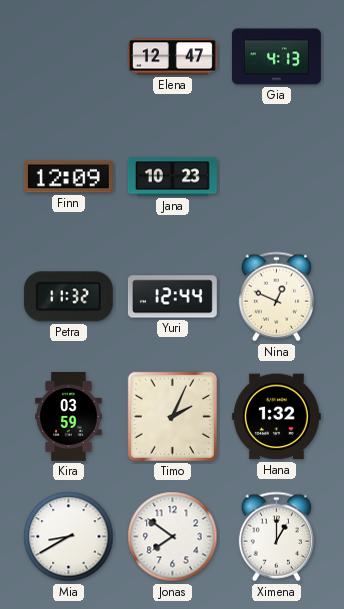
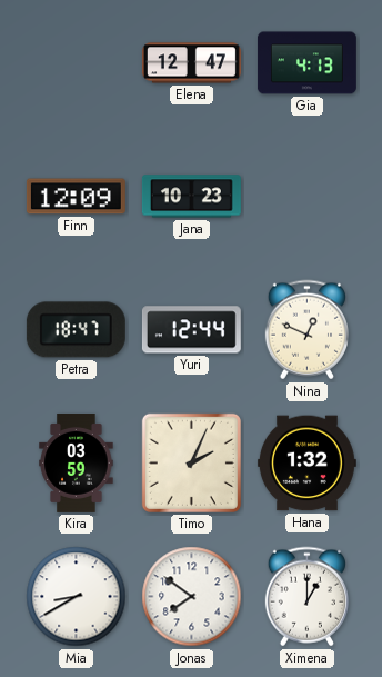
Petra: 11:32 -> 18:47
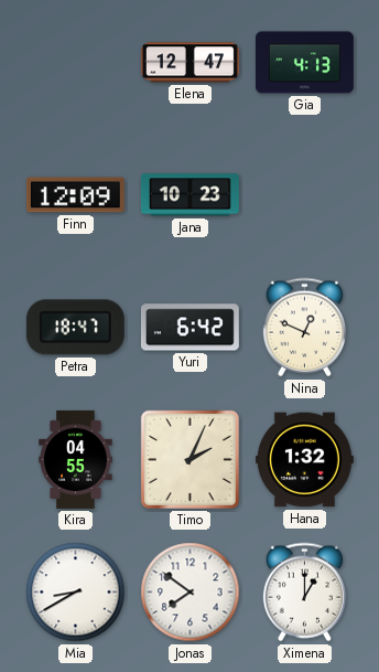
Yuri: 12:44 -> 6:42
Kira: 03:59 -> 04:55
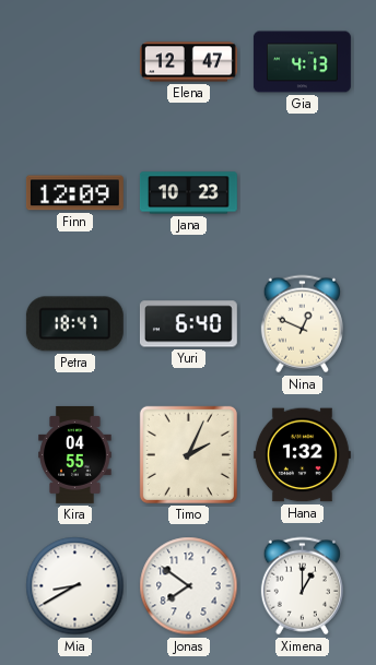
Yuri: 6:42 -> 6:40
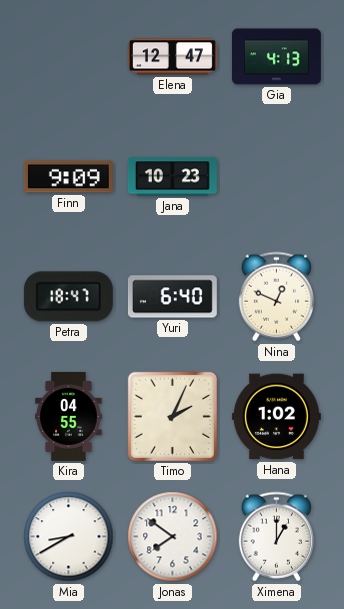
Finn: 12:09 -> 9:09
Hana: 1:32 -> 1:02
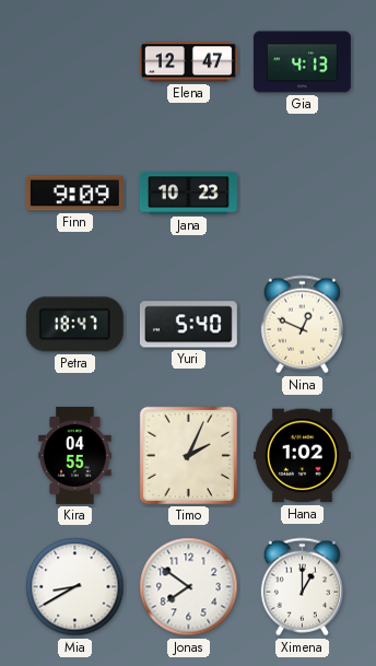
Yuri: 6:40 -> 5:40
